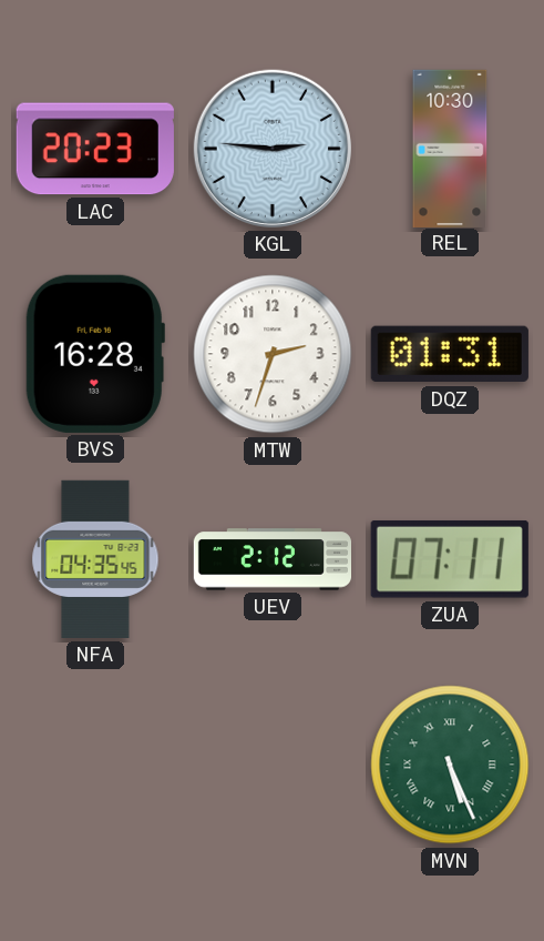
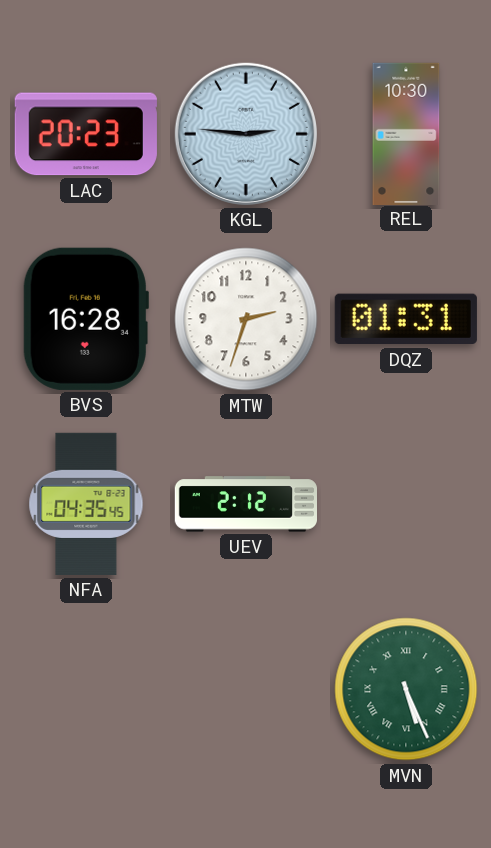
ZUA: 07:11 -> none
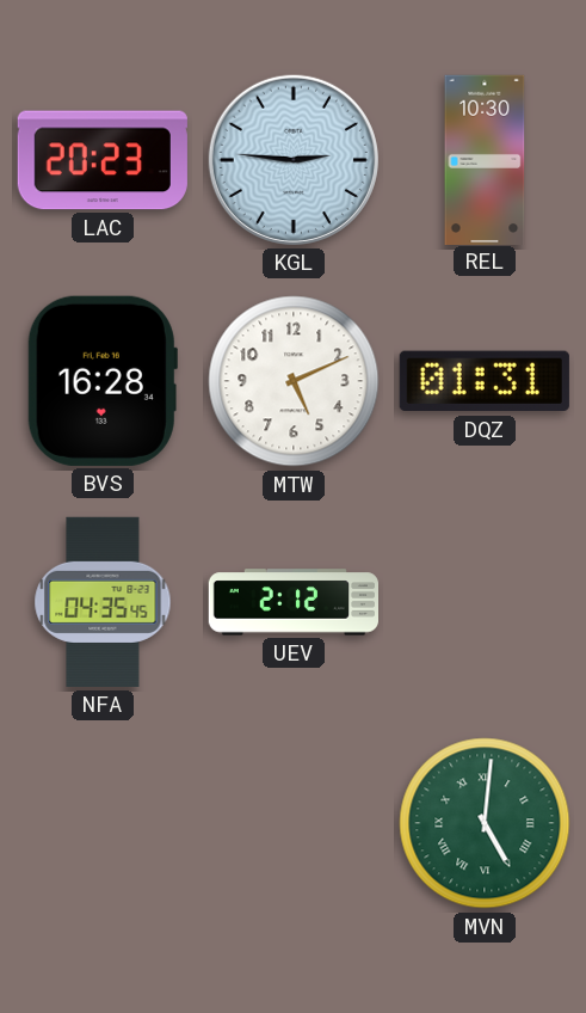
MTW: 2:33 -> 5:11
MVN: 5:26 -> 5:01
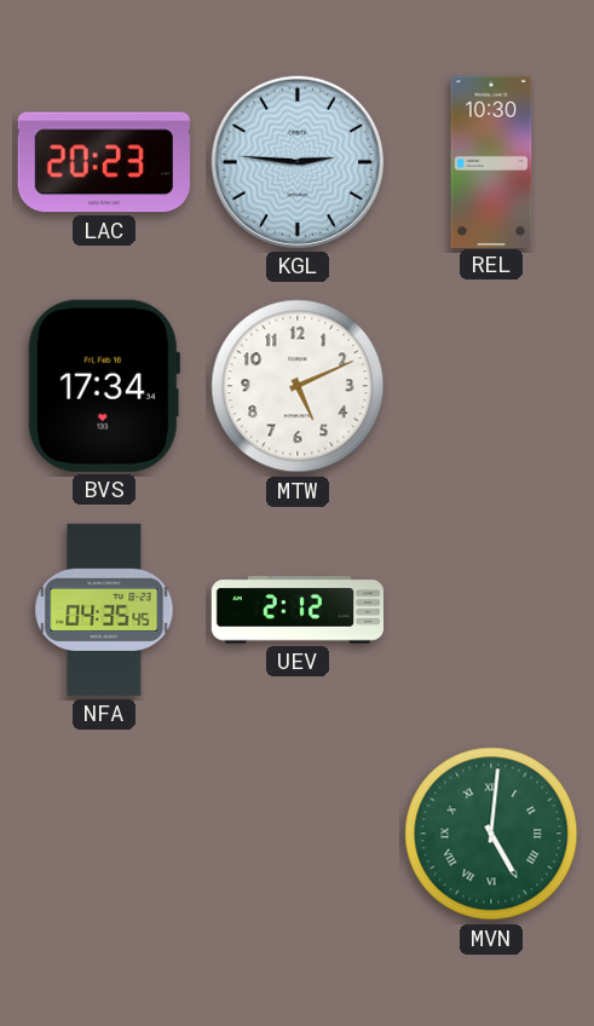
BVS: 16:28 -> 17:34
DQZ: 01:31 -> none
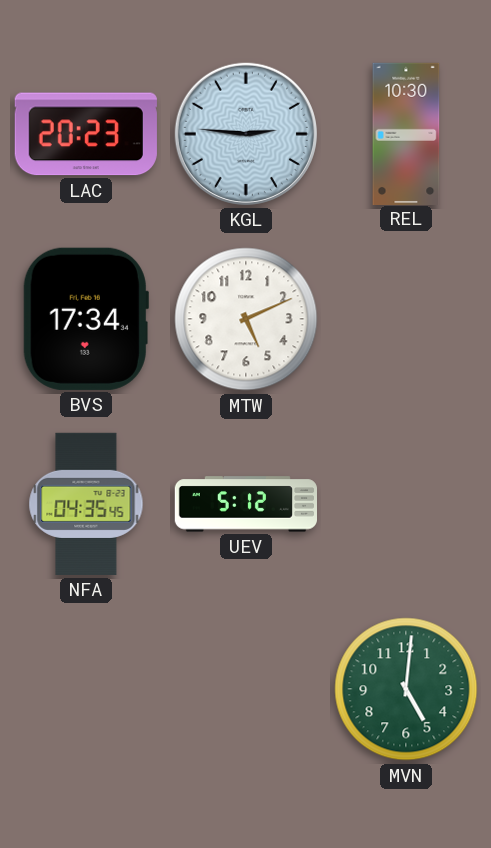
UEV: 2:12 -> 5:12
MVN numerals: Roman -> Arabic
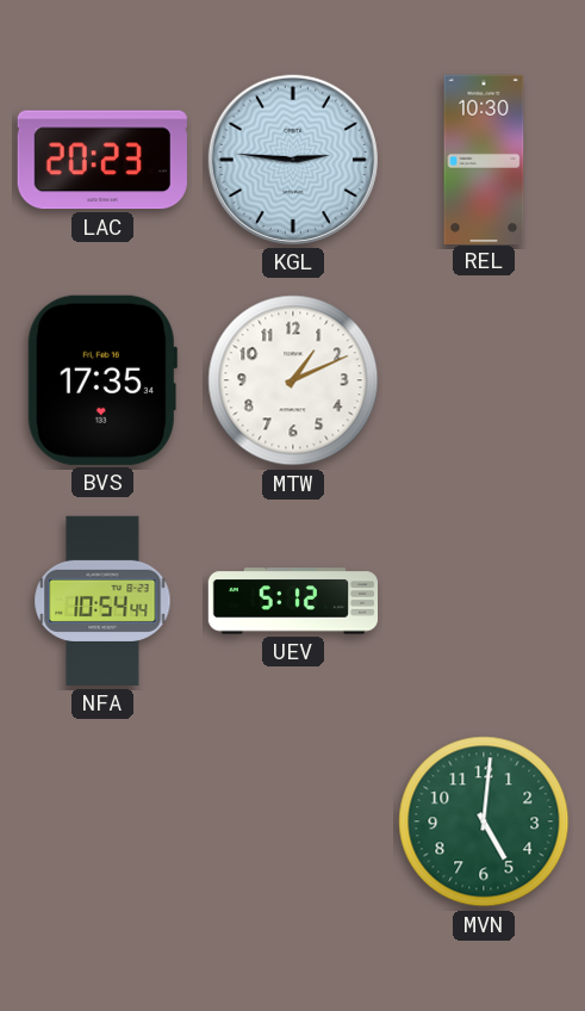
BVS: 17:34 -> 17:35
MTW: 5:11 -> 1:11
NFA: 04:35 -> 10:54
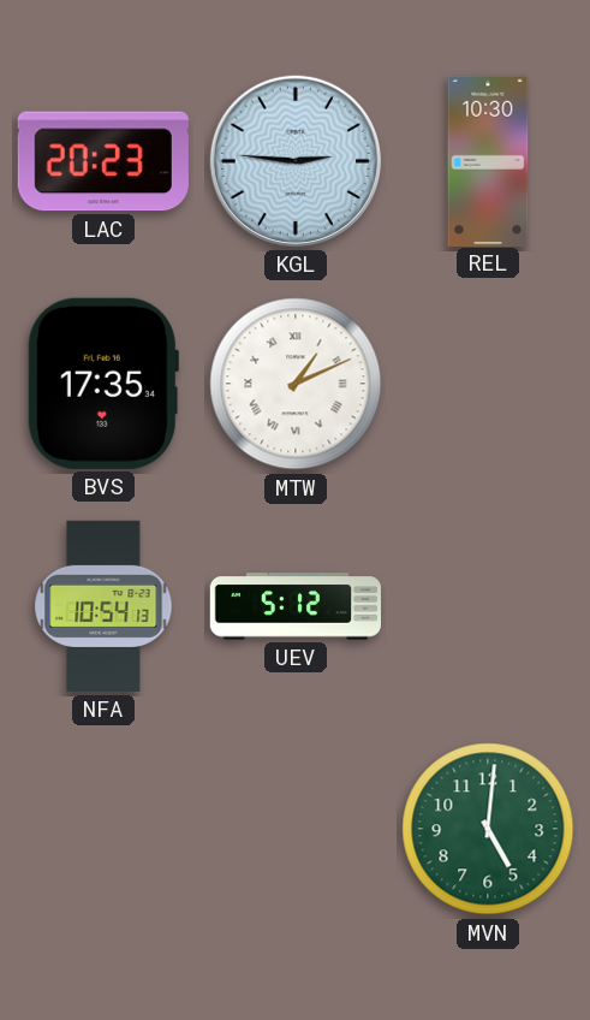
MTW numerals: Arabic -> Roman
NFA: 10:54:44 -> 10:54:13
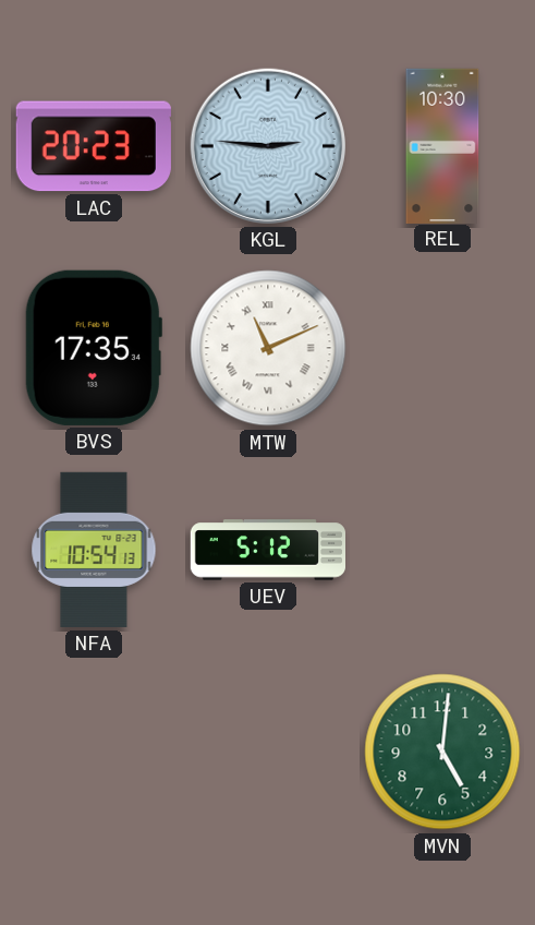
MTW: 1:11 -> 11:11
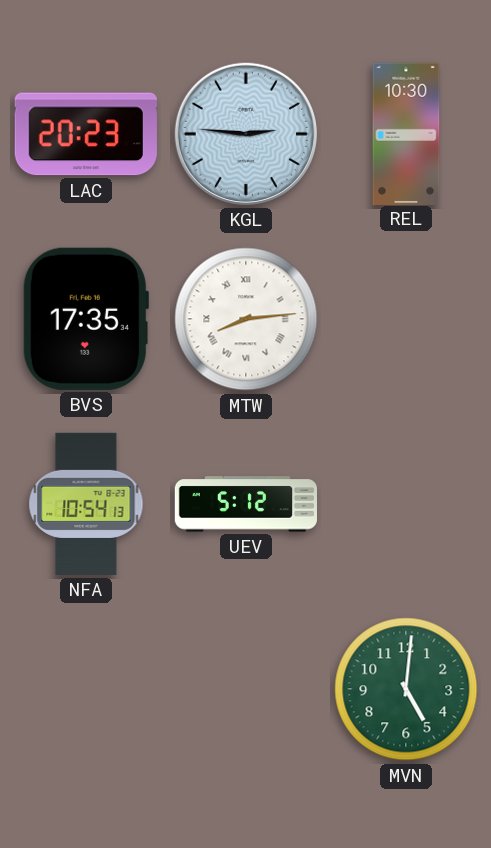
MTW: 11:11 -> 8:14
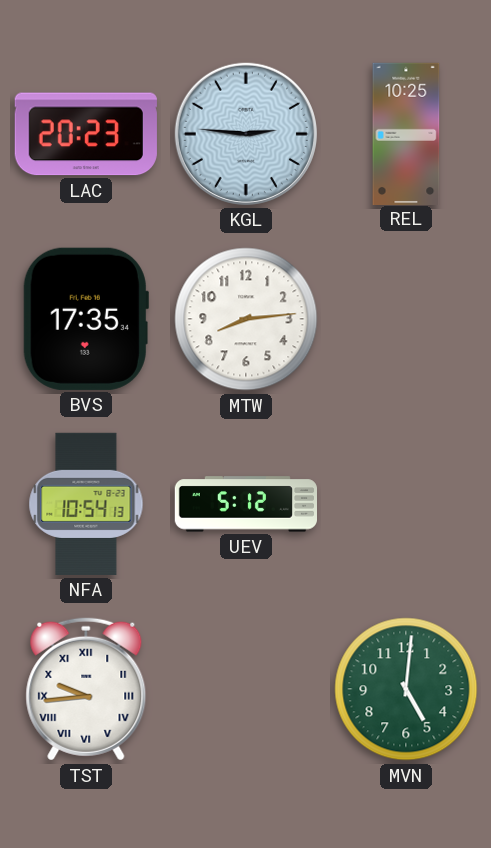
REL: 10:30 -> 10:25
MTW numerals: Roman -> Arabic
TST: none -> 9:44
